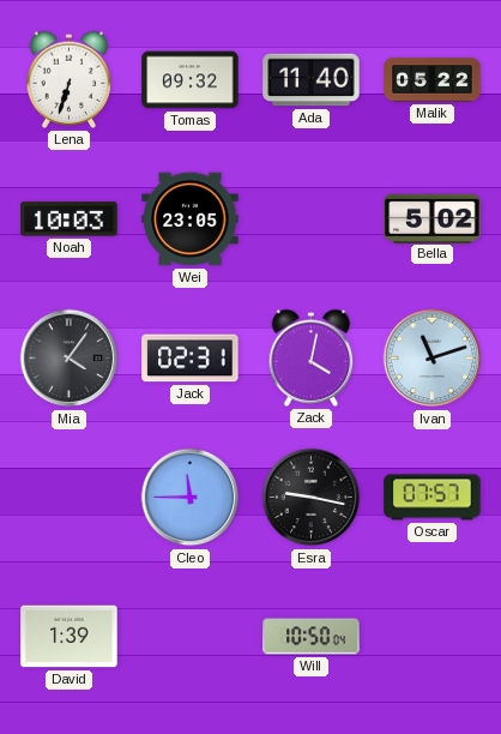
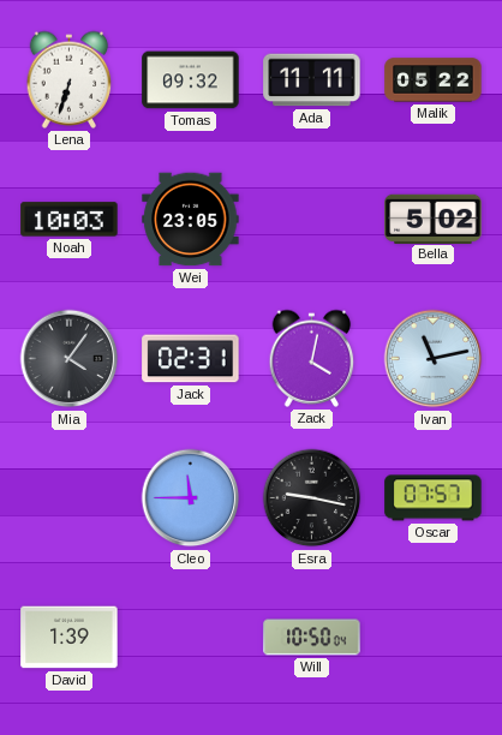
Ada: 11:40 -> 11:11
Ivan: 11:12 -> 11:13
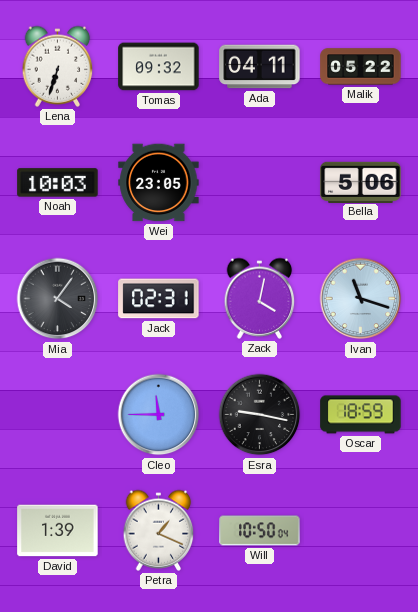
Ada: 11:11 -> 04:11
Bella: 5:02 -> 5:06
Ivan: 11:13 -> 11:18
Oscar: 07:57 -> 18:59
Petra: none -> 1:19
